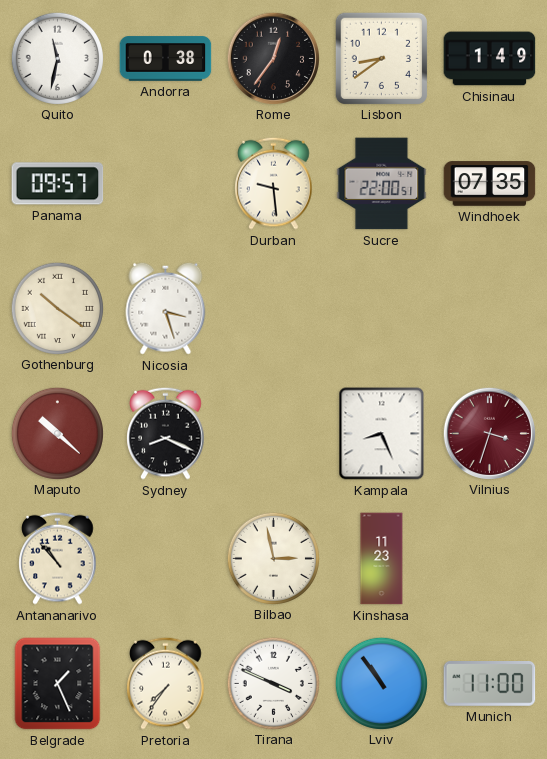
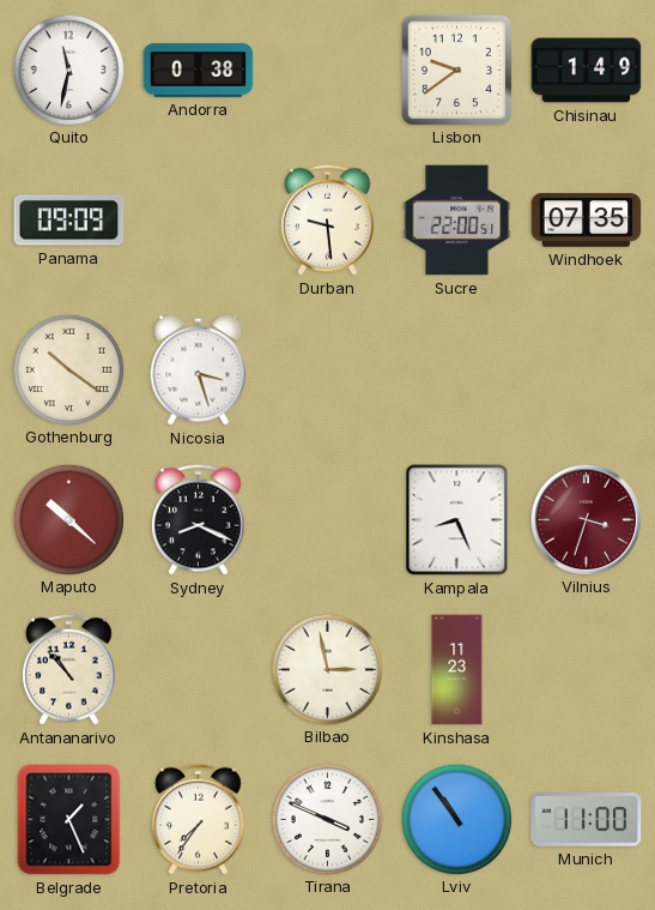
Rome: 12:36 -> none
Lisbon: 8:39 -> 9:39
Panama: 09:57 -> 09:09
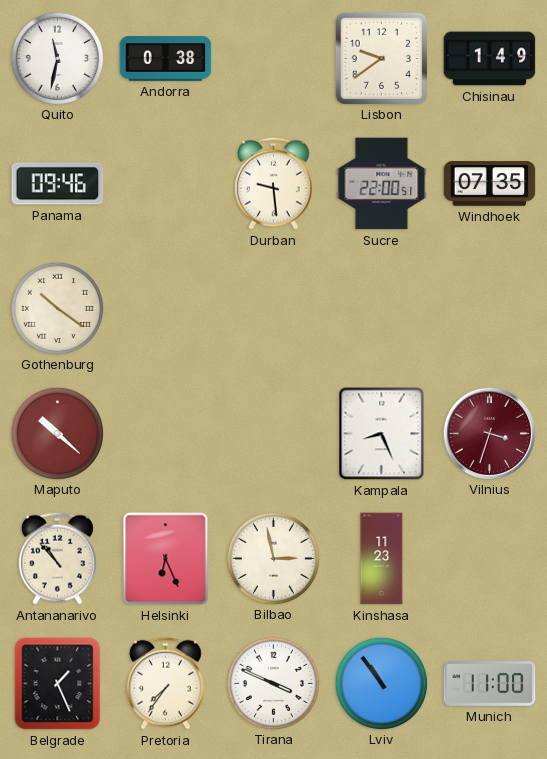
Panama: 09:09 -> 09:46
Nicosia: 3:27 -> none
Sydney: 8:19 -> none
Helsinki: none -> 6:26
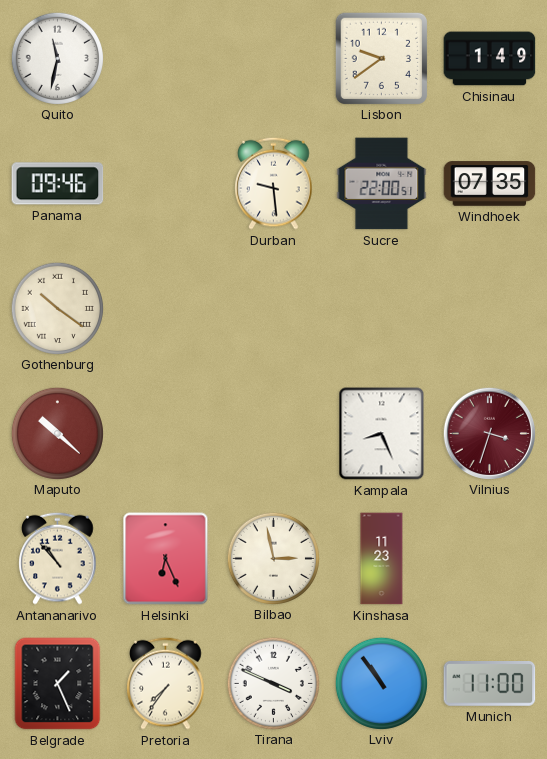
Andorra: 0:38 -> none
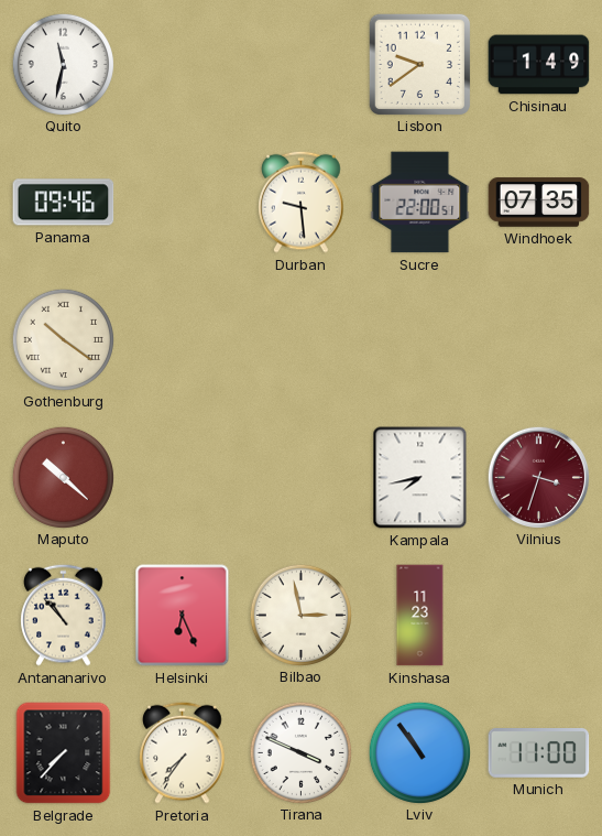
Kampala: 8:26 -> 7:43
Belgrade: 1:26 -> 7:37
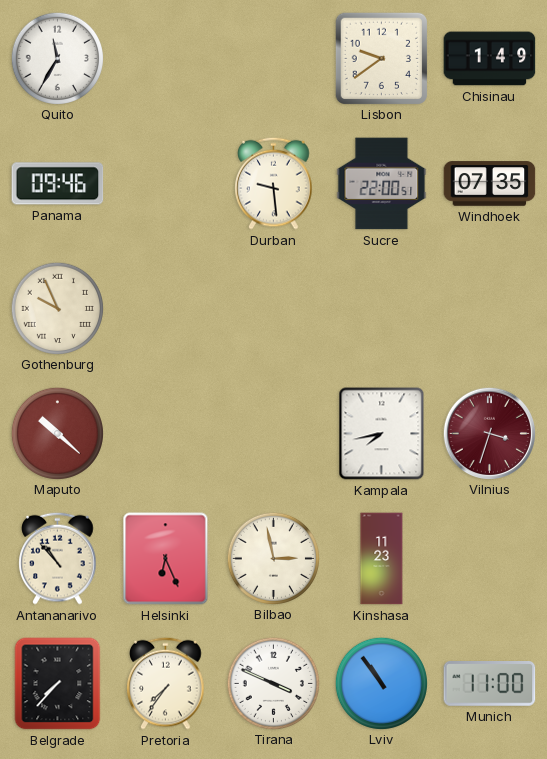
Quito: 11:32 -> 11:35
Gothenburg: 10:21 -> 9:56
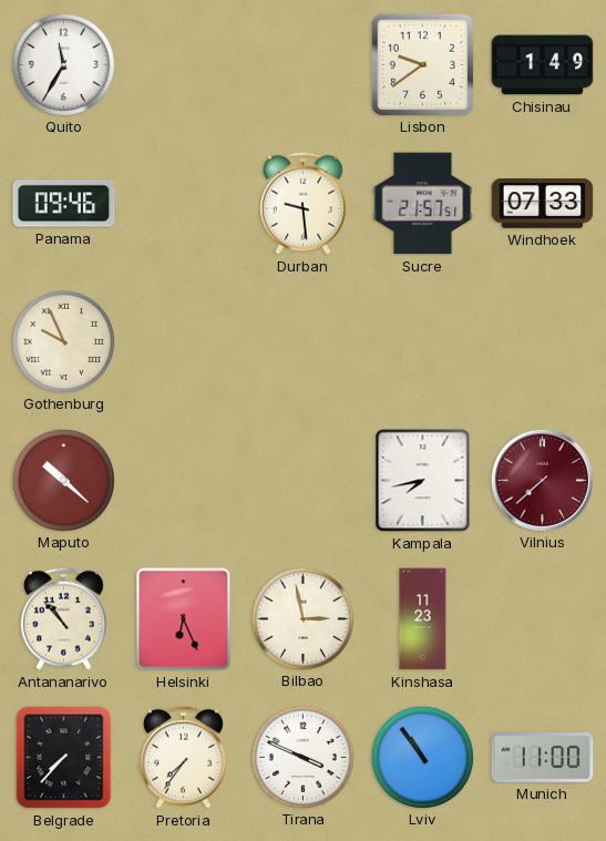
Sucre: 22:00 -> 21:57
Windhoek: 07:35 -> 07:33
Vilnius: 3:33 -> 7:38
